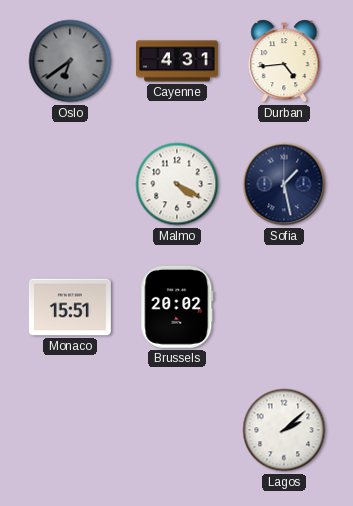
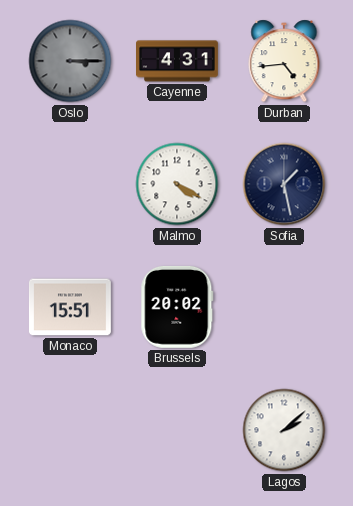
Oslo: 6:39 -> 3:15
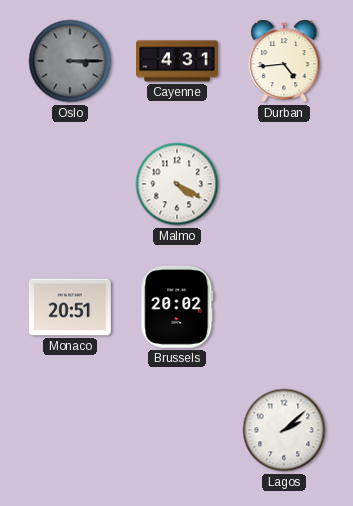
Sofia: 1:28 -> none
Monaco: 15:51 -> 20:51
